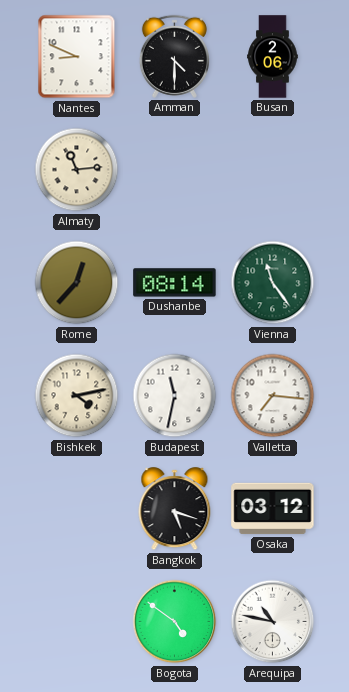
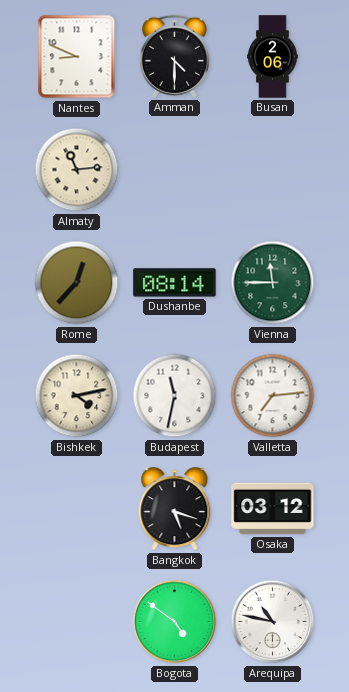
Vienna: 11:24 -> 11:45
Valletta: 7:16 -> 7:14
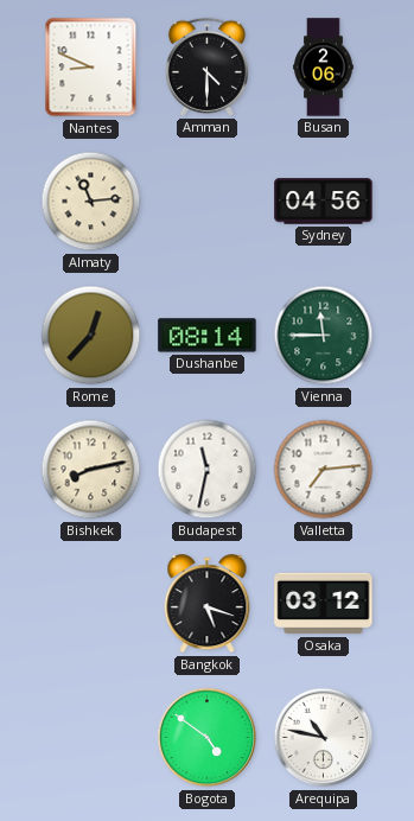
Sydney: none -> 04:56
Bishkek: 4:13 -> 8:13
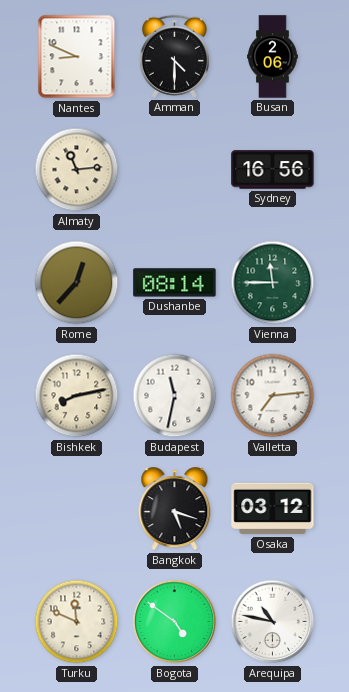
Sydney: 04:56 -> 16:56
Turku: none -> 11:49
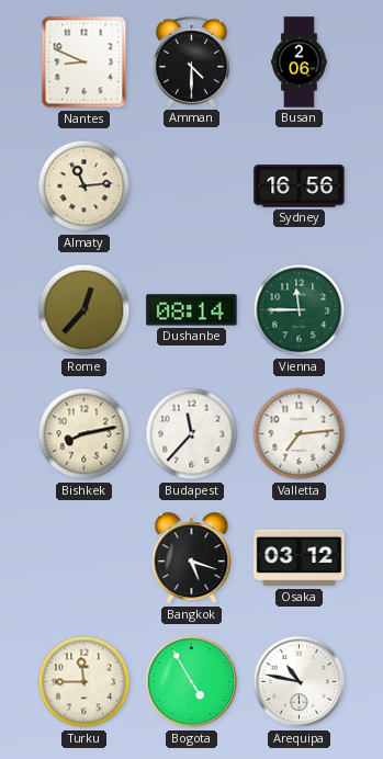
Budapest: 11:32 -> 11:37
Turku: 11:49 -> 11:45
Bogota: 4:51 -> 4:55
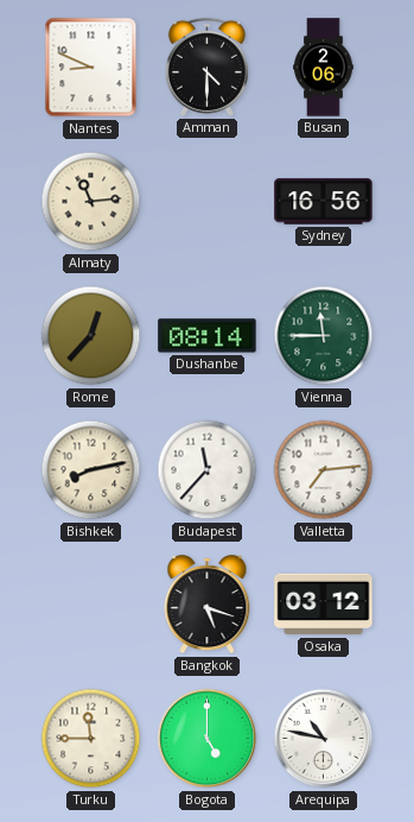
Bogota: 4:55 -> 5:00
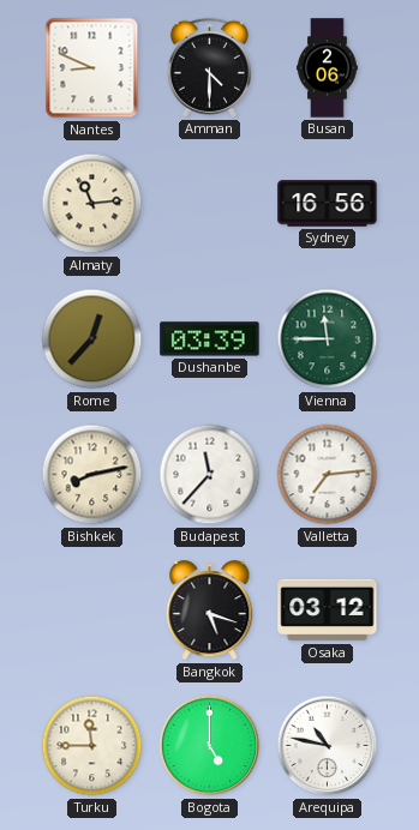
Dushanbe: 08:14 -> 03:39
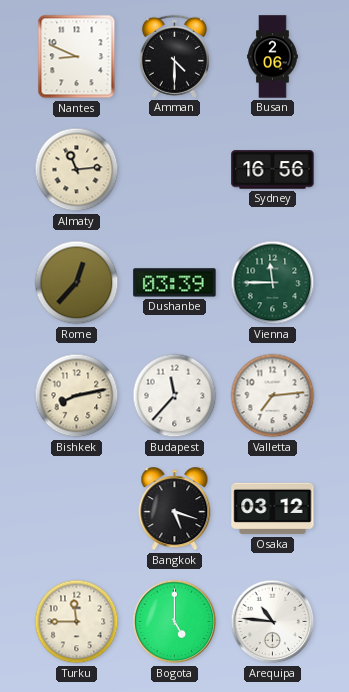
Arequipa: 10:47 -> 10:46
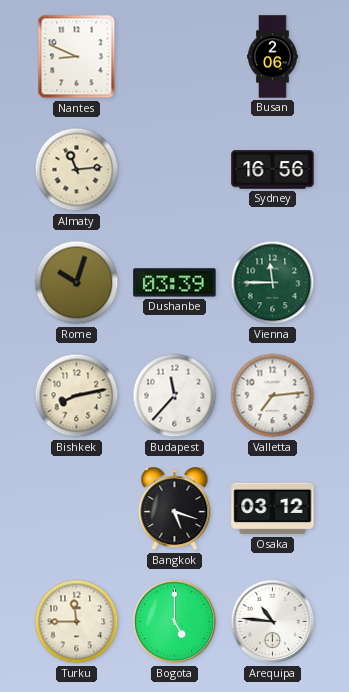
Amman: 4:30 -> none
Rome: 12:37 -> 10:03
